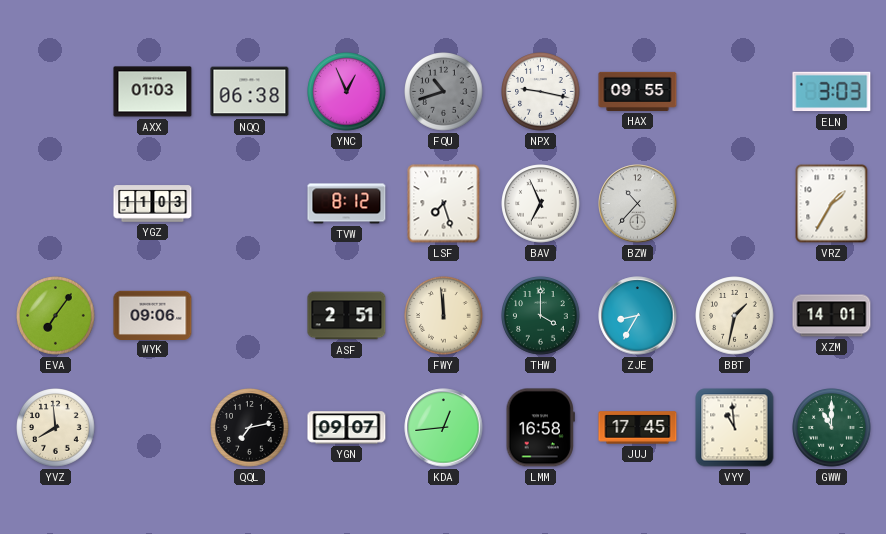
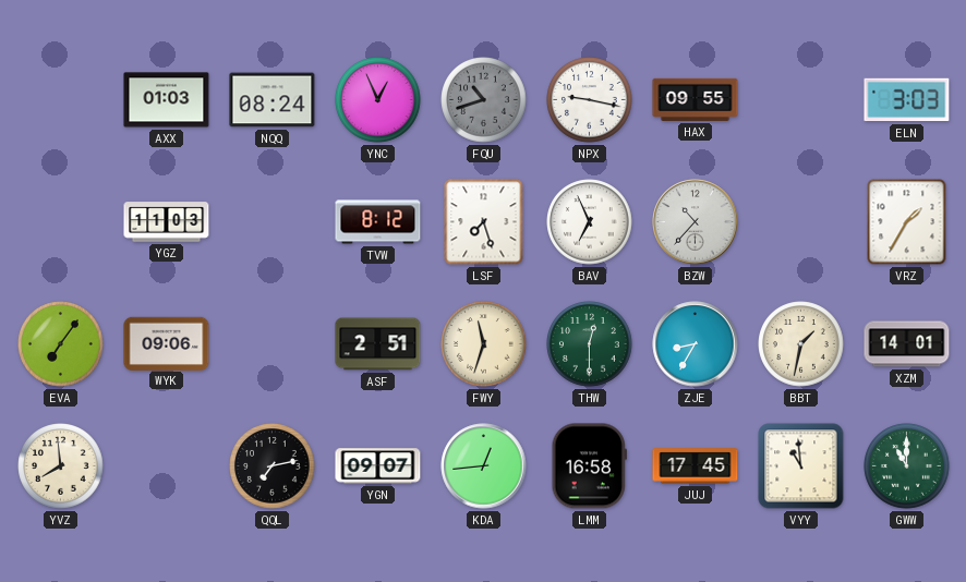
NQQ: 06:38 -> 08:24
FWY: 11:59 -> 11:33
THW: 4:00 -> 12:30
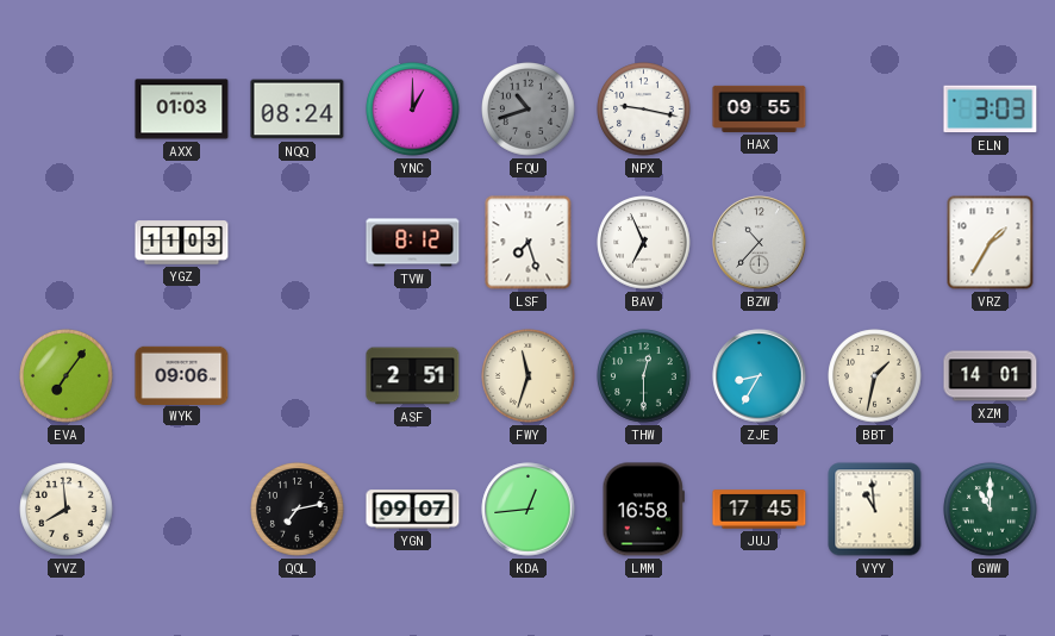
YNC: 12:56 -> 1:00
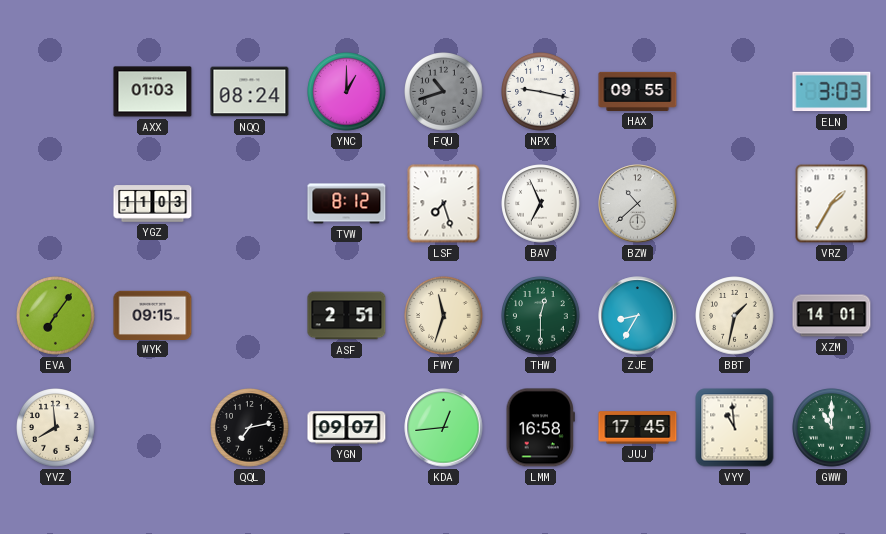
BZW: 10:37 -> 10:38
WYK: 09:06 -> 09:15
